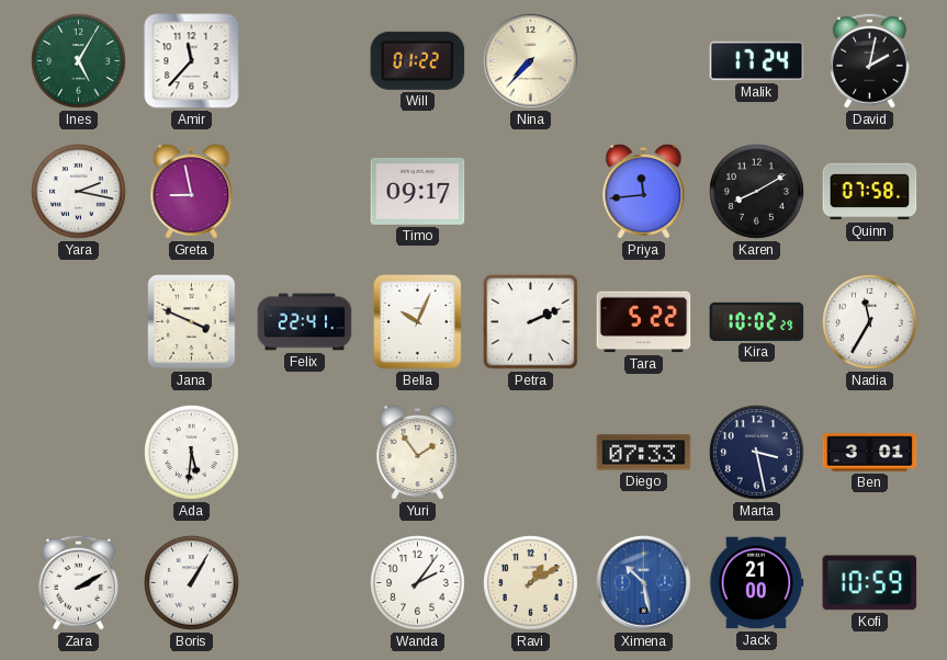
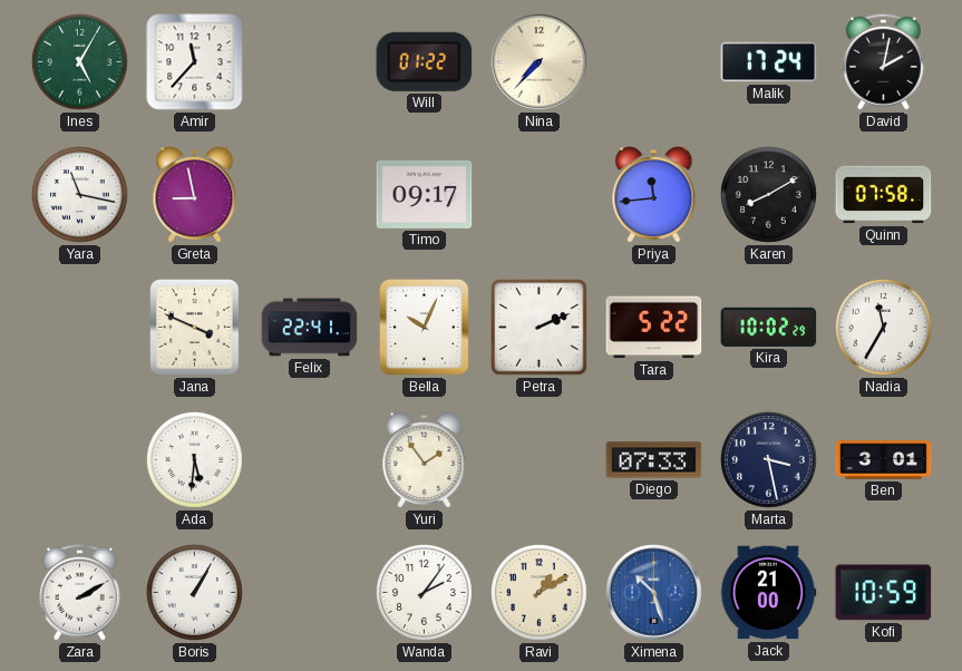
Yara: 2:17 -> 11:17
Ximena: 10:28 -> 10:27
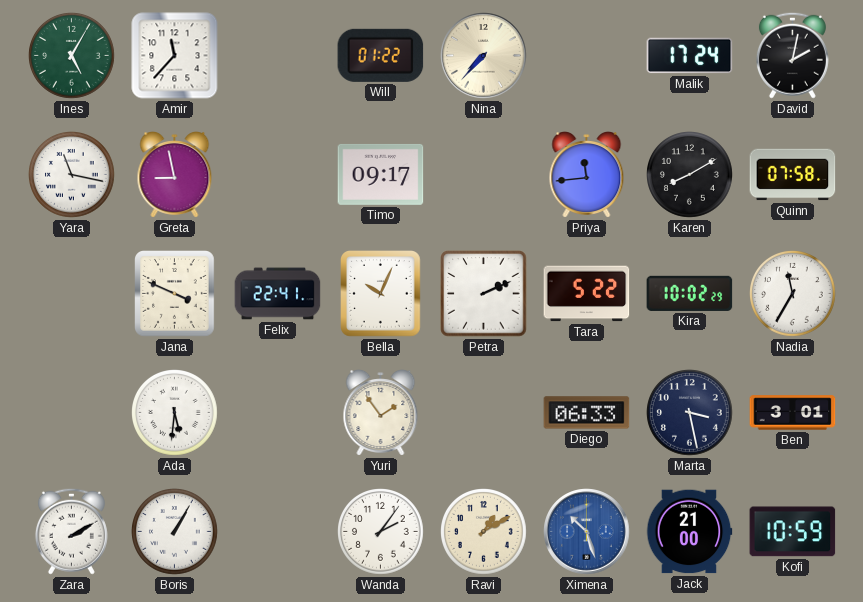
Diego: 07:33 -> 06:33
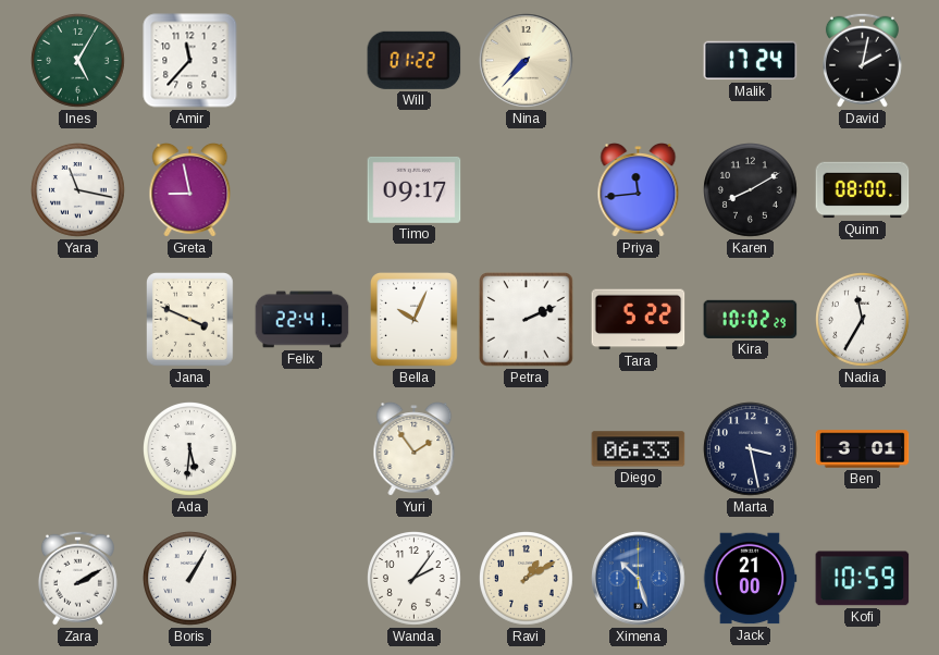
Quinn: 07:58 -> 08:00
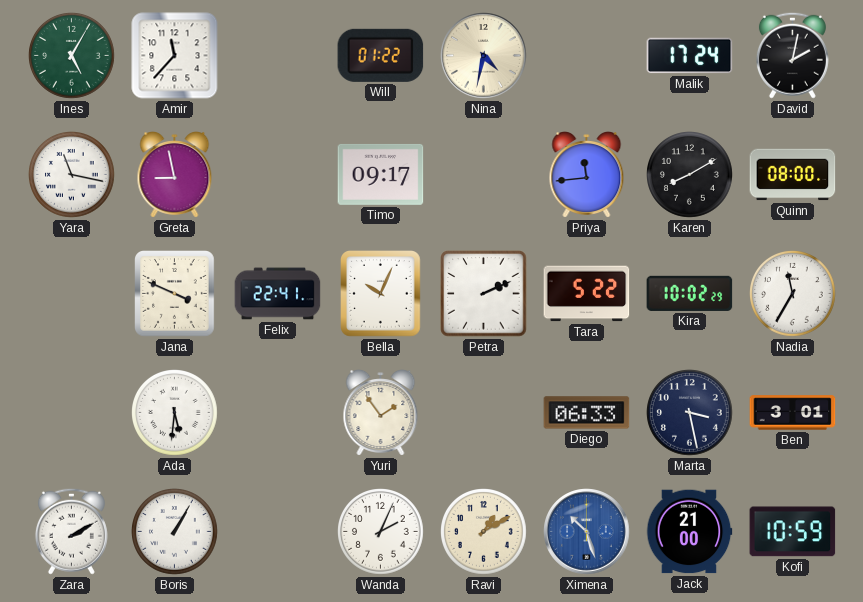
Nina: 7:37 -> 4:32
Wanda: 2:06 -> 2:04
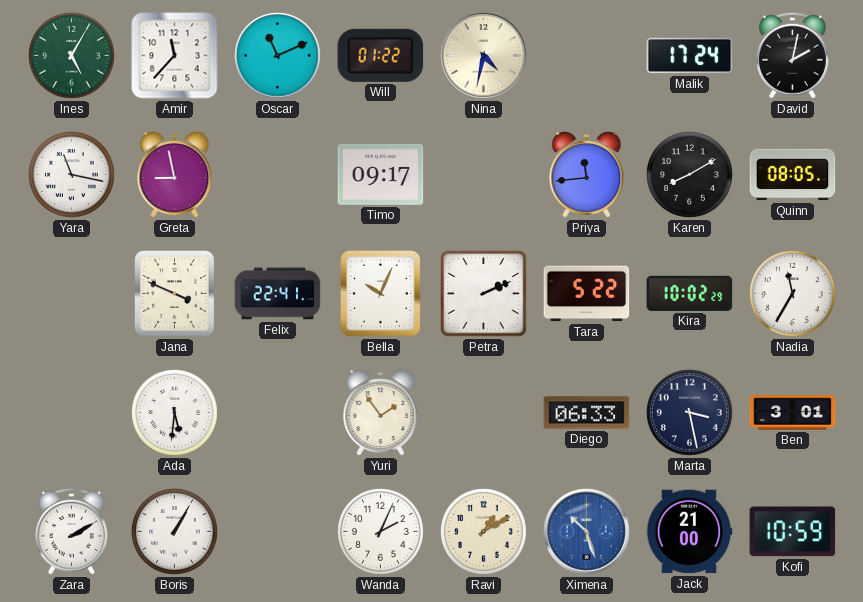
Oscar: none -> 11:11
Quinn: 08:00 -> 08:05
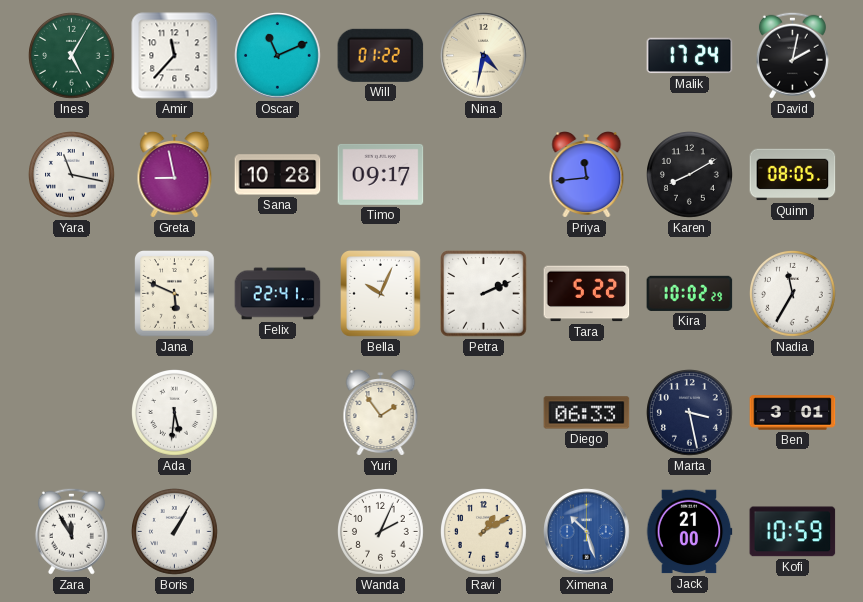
Sana: none -> 10:28
Jana: 3:49 -> 5:49
Zara: 2:10 -> 11:55
